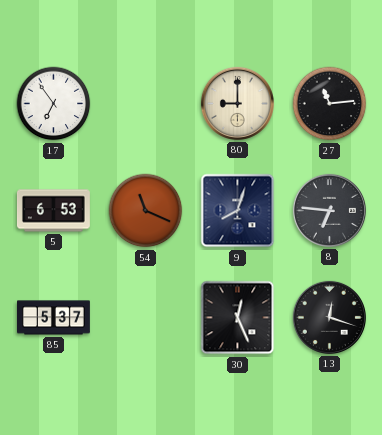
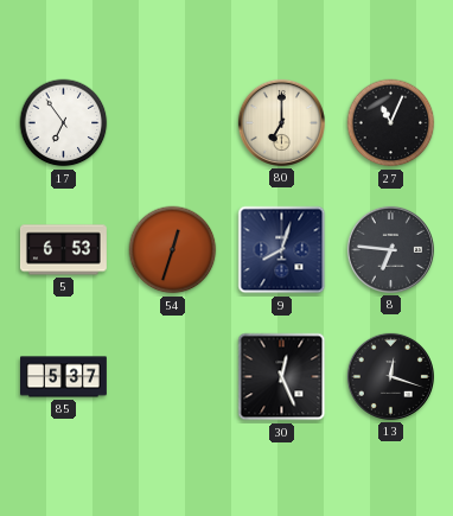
80: 9:00 -> 7:00
27: 11:14 -> 11:04
54: 11:19 -> 12:33
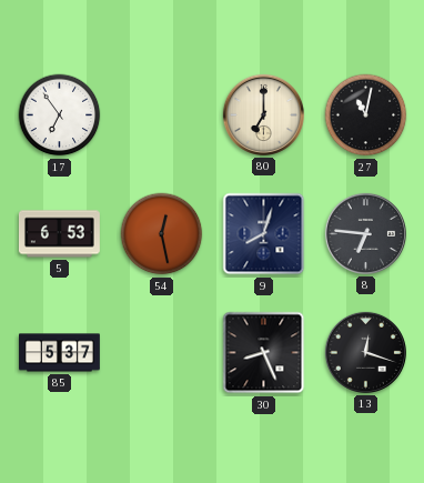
27: 11:04 -> 11:02
54: 12:33 -> 12:28
30: 12:26 -> 8:26
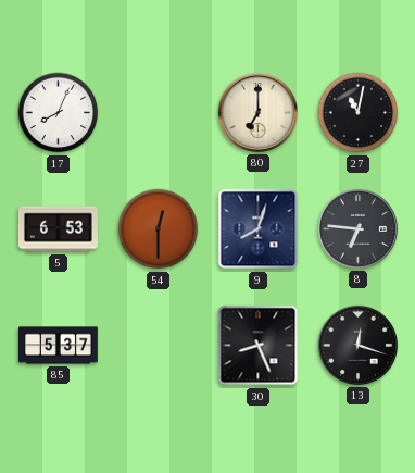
17: 6:54 -> 8:04
54: 12:28 -> 12:30
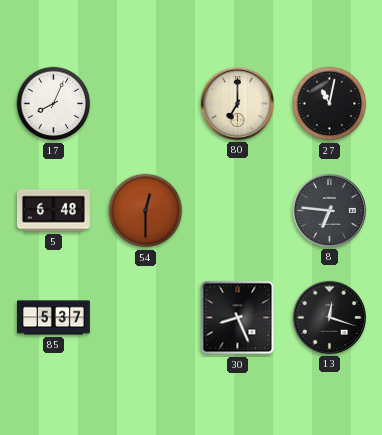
5: 6:53 -> 6:48
9: 8:03 -> none
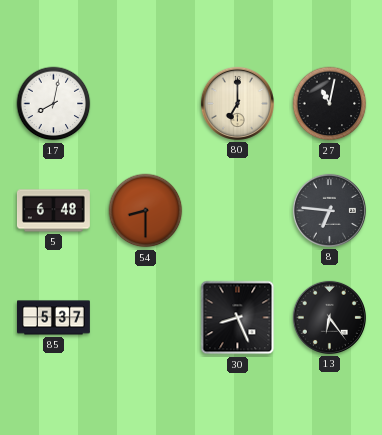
17: 8:04 -> 8:02
54: 12:30 -> 8:30
13: 12:18 -> 6:24
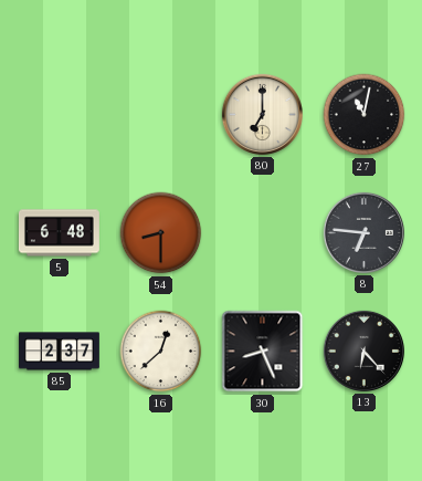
17: 8:02 -> none
85: 5:37 -> 2:37
16: none -> 12:38
13: 6:24 -> 6:23
